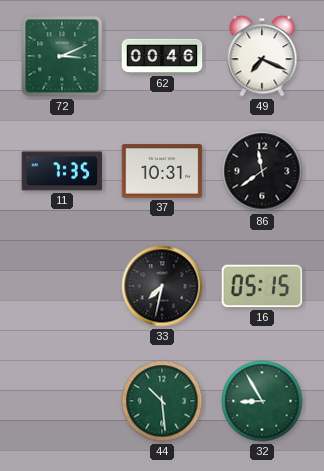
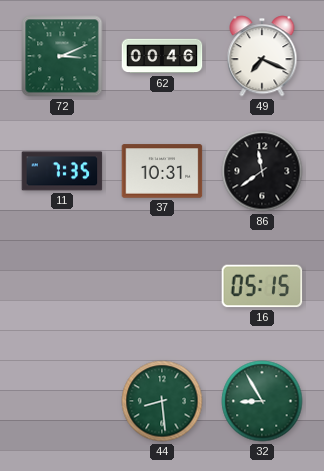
33: 7:32 -> none
44: 10:29 -> 8:29
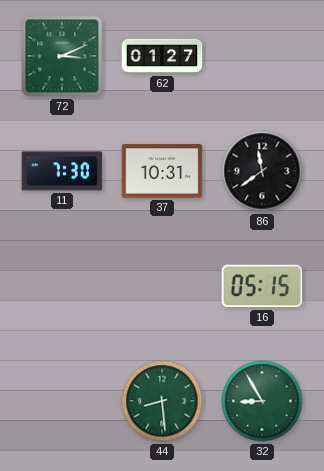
62: 00:46 -> 01:27
49: 7:19 -> none
11: 7:35 -> 7:30
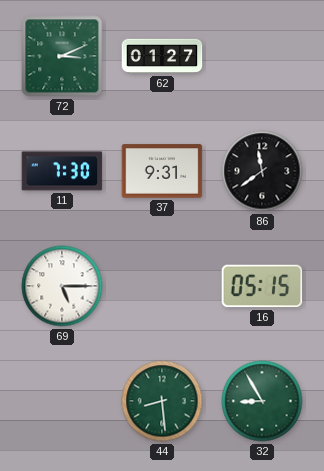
37: 10:31 -> 9:31
69: none -> 5:15
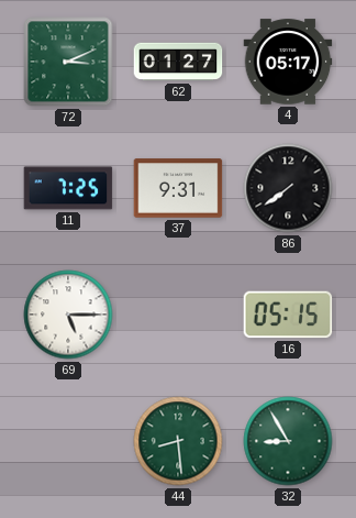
4: none -> 05:17
11: 7:30 -> 7:25
86: 11:39 -> 7:39
